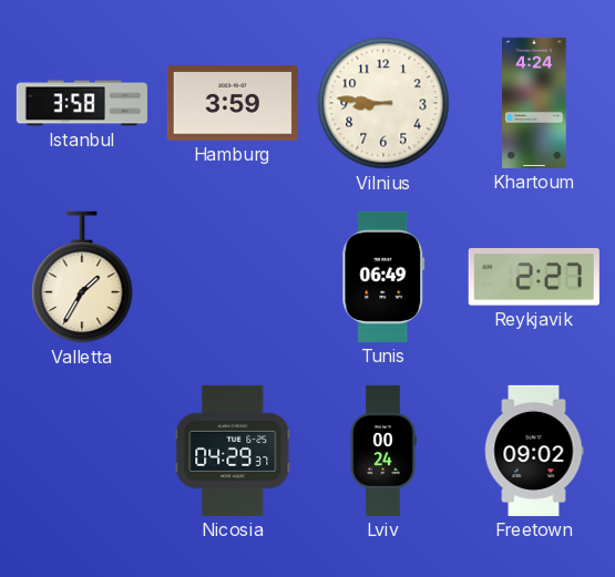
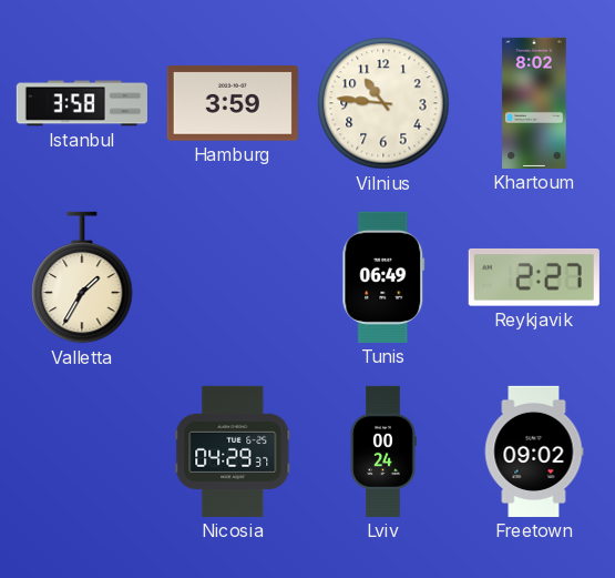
Vilnius: 8:46 -> 10:46
Khartoum: 4:24 -> 8:02
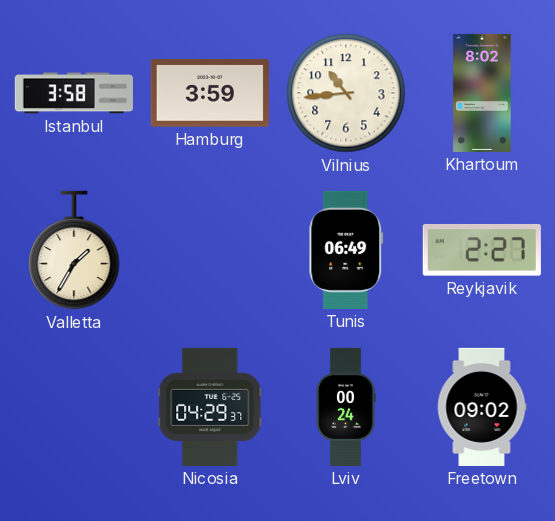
Vilnius: 10:46 -> 10:44
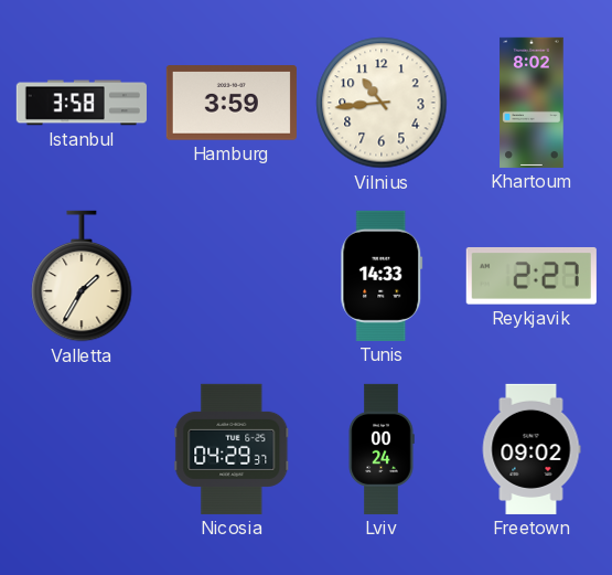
Tunis: 06:49 -> 14:33
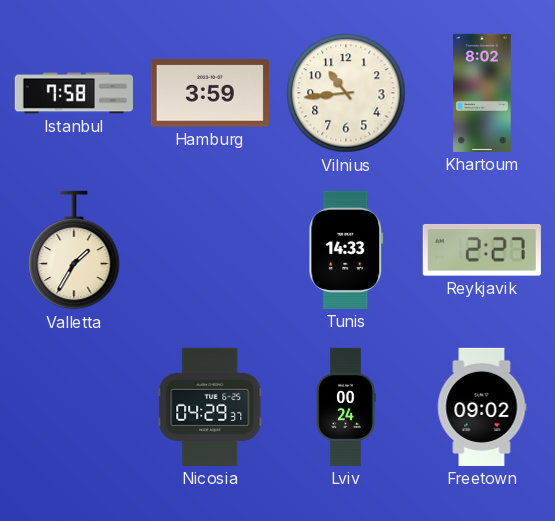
Istanbul: 3:58 -> 7:58
